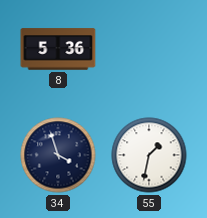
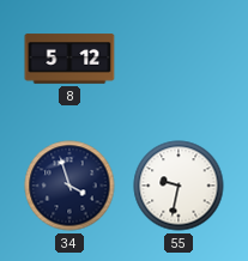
8: 5:36 -> 5:12
55: 1:32 -> 9:32
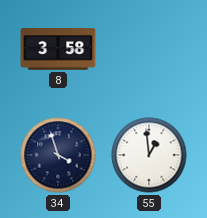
8: 5:12 -> 3:58
55: 9:32 -> 12:59
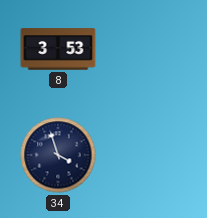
8: 3:58 -> 3:53
55: 12:59 -> none
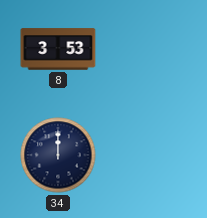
34: 3:57 -> 12:00
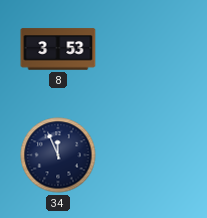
34: 12:00 -> 11:56
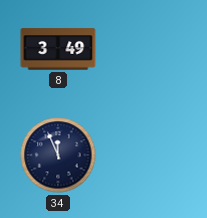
8: 3:53 -> 3:49
